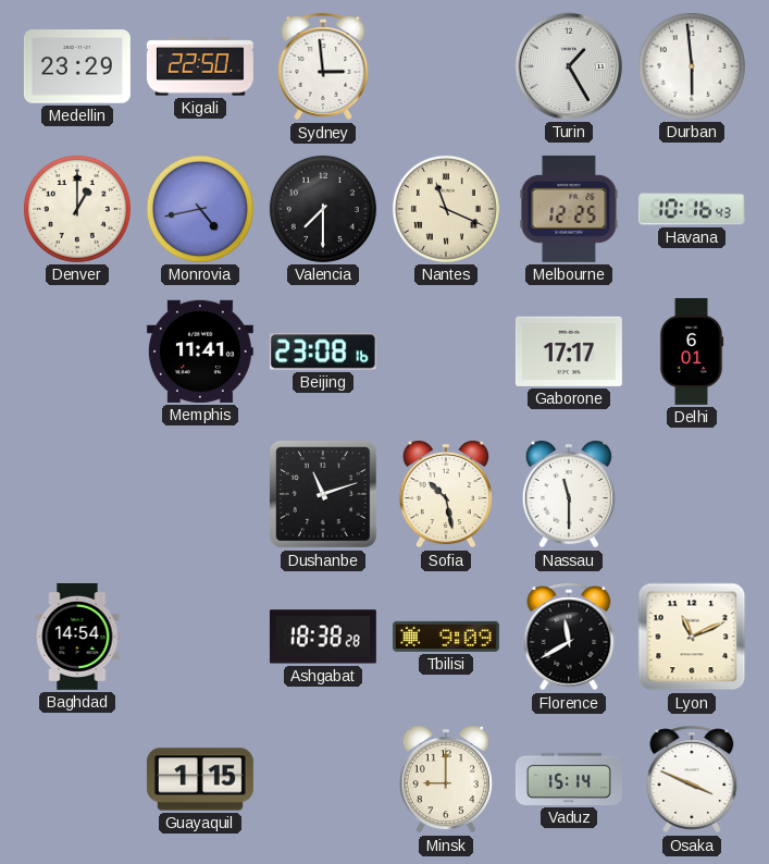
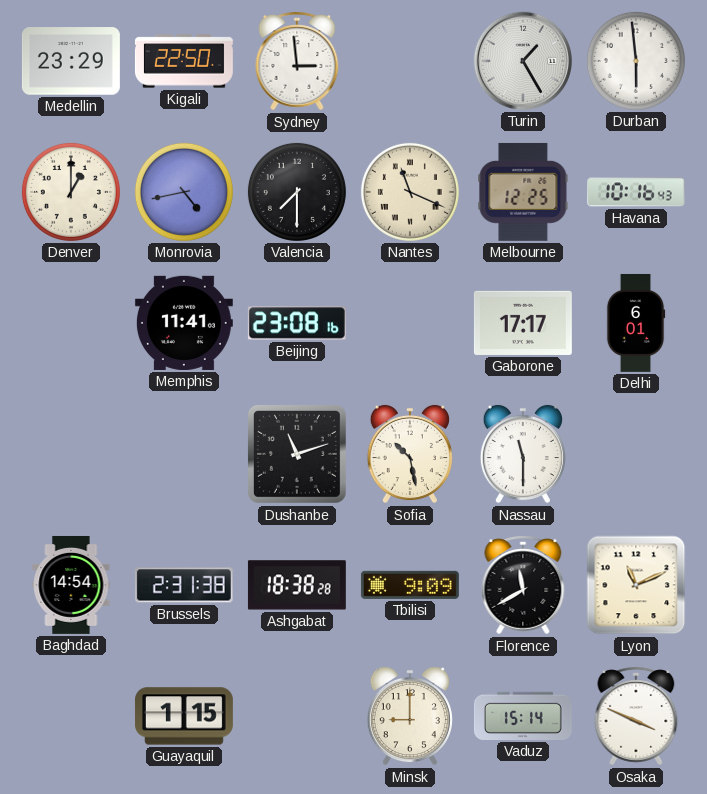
Brussels: none -> 2:31
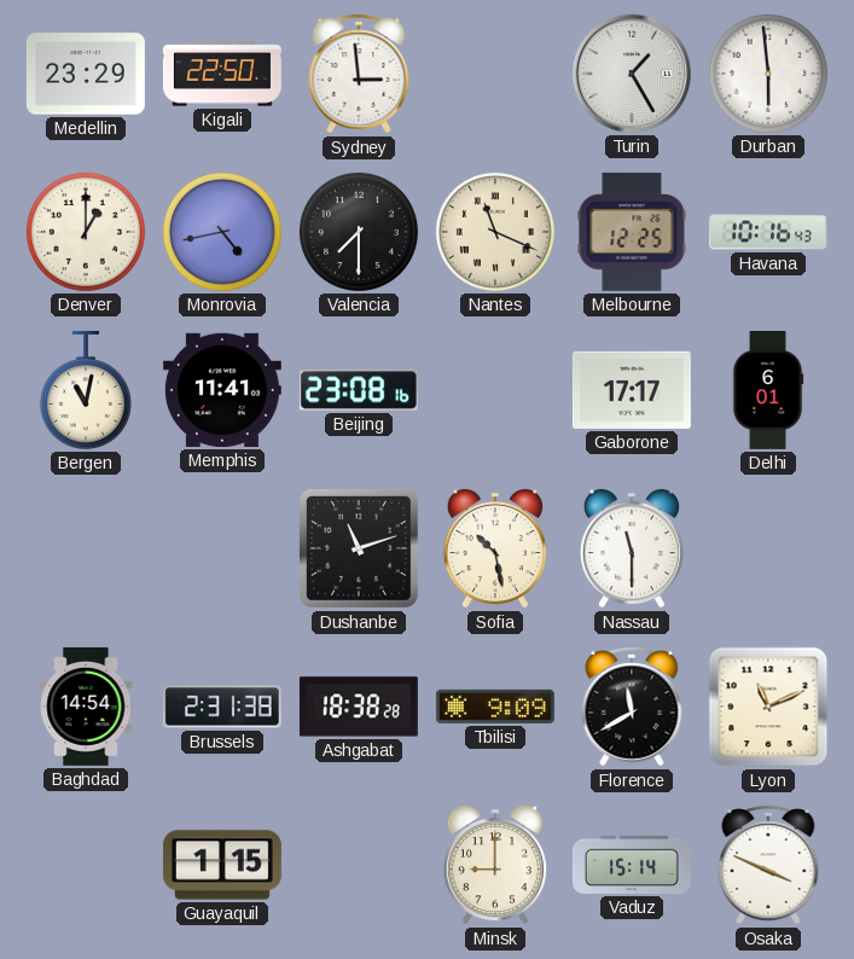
Bergen: none -> 11:02
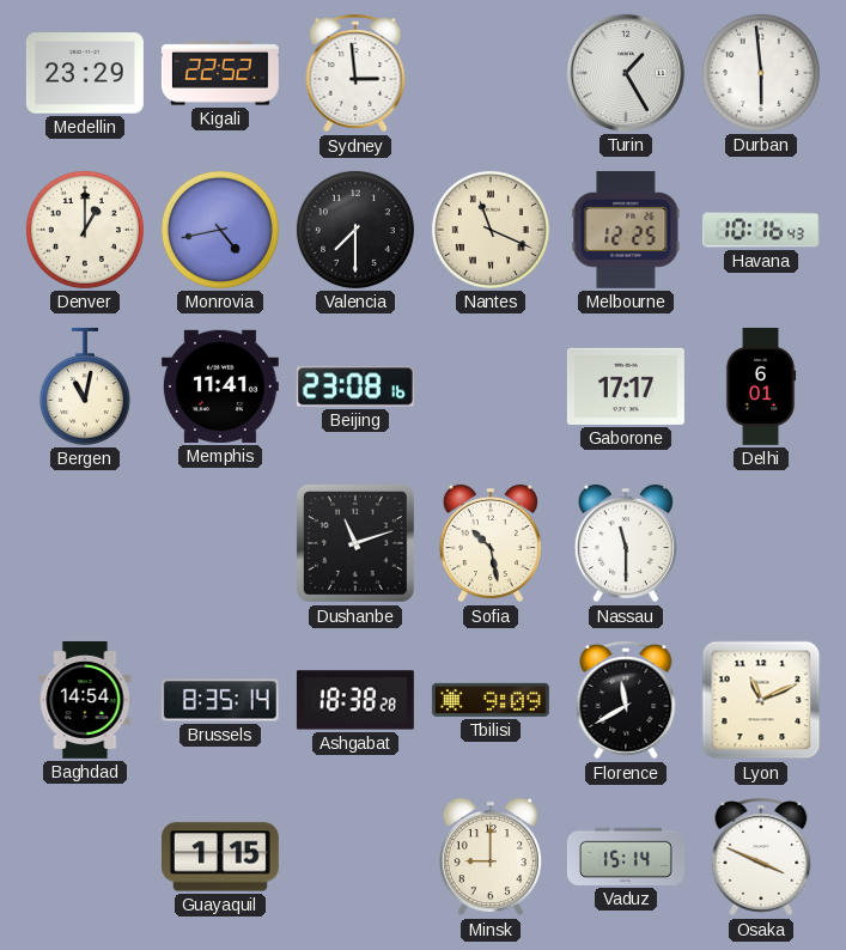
Kigali: 22:50 -> 22:52
Brussels: 2:31 -> 8:35
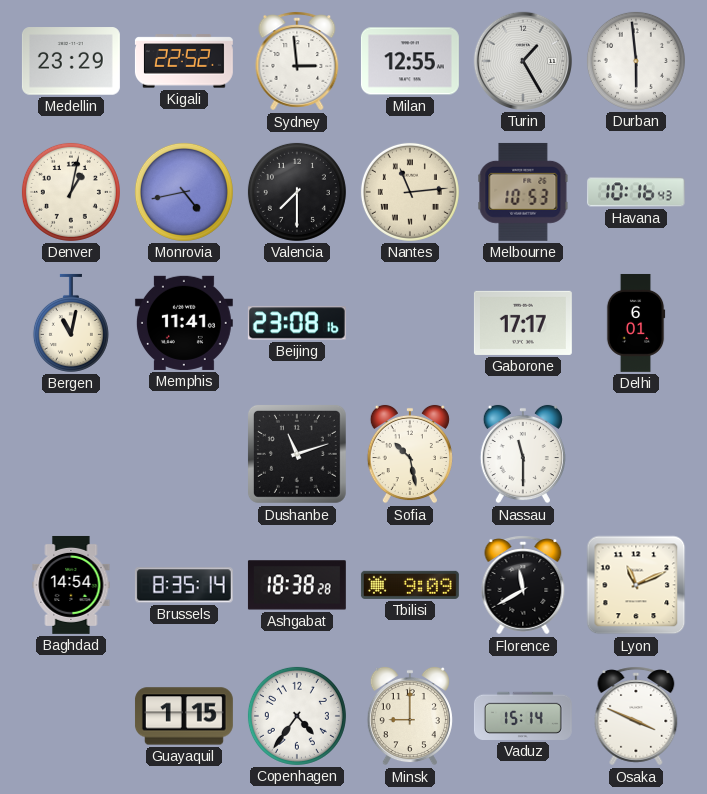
Milan: none -> 12:55
Denver: 1:00 -> 1:02
Nantes: 11:19 -> 11:14
Melbourne: 12:25 -> 10:53
Copenhagen: none -> 4:36
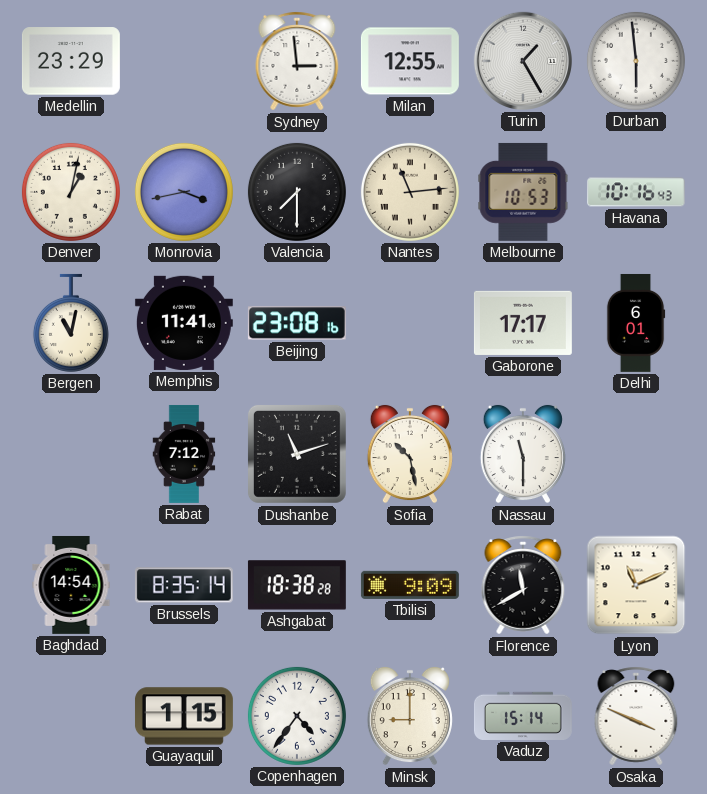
Kigali: 22:52 -> none
Monrovia: 4:43 -> 3:43
Rabat: none -> 7:12
